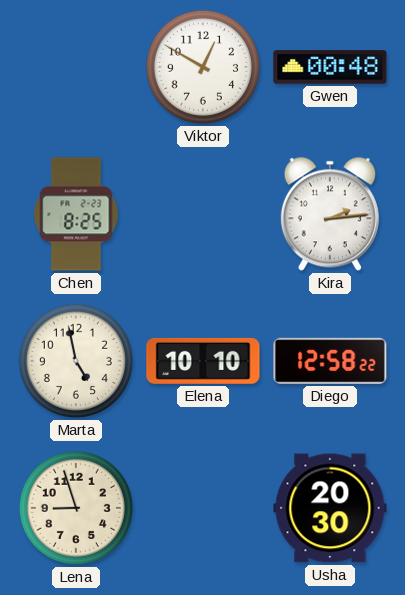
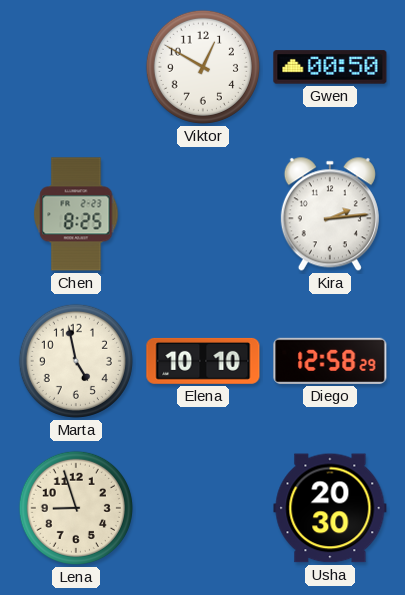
Gwen: 00:48 -> 00:50
Diego: 12:58:22 -> 12:58:29
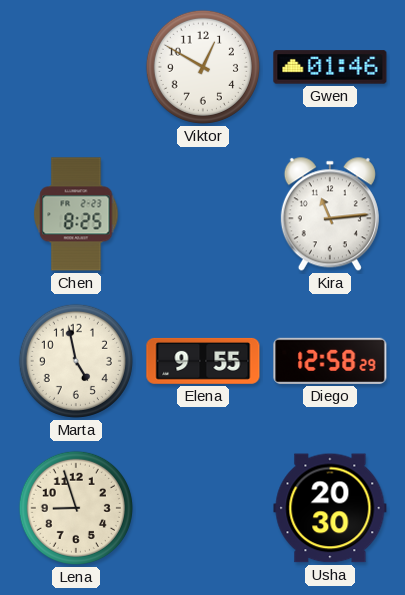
Gwen: 00:50 -> 01:46
Kira: 2:14 -> 11:14
Elena: 10:10 -> 9:55
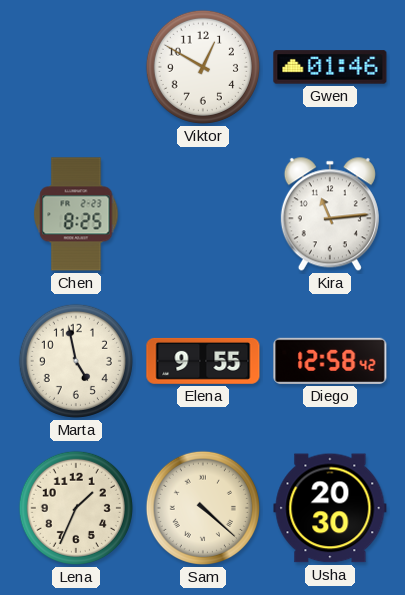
Diego: 12:58:29 -> 12:58:42
Lena: 8:57 -> 1:34
Sam: none -> 4:22
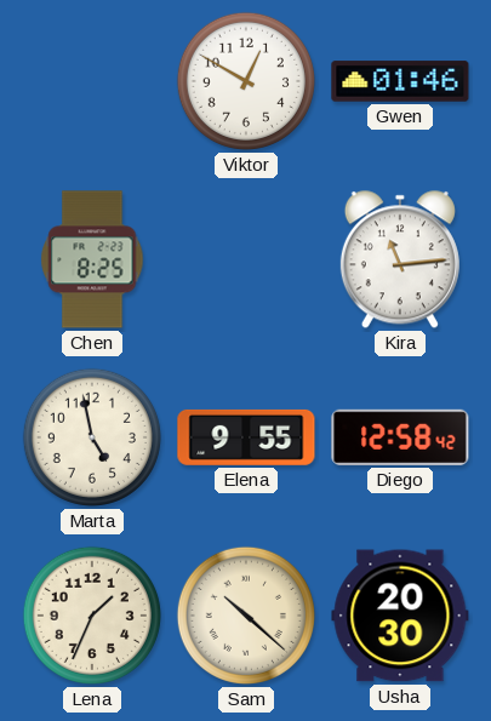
Sam: 4:22 -> 10:22
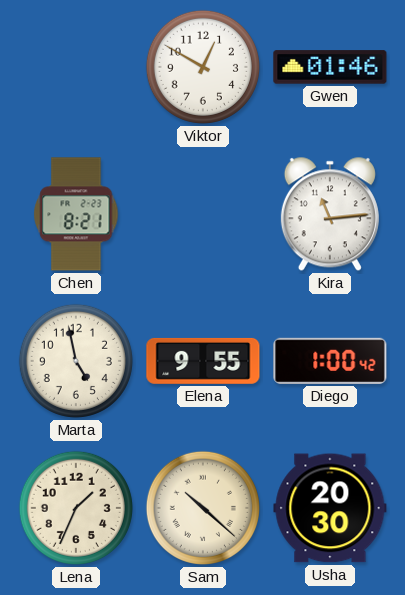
Chen: 8:25 -> 8:21
Diego: 12:58 -> 1:00
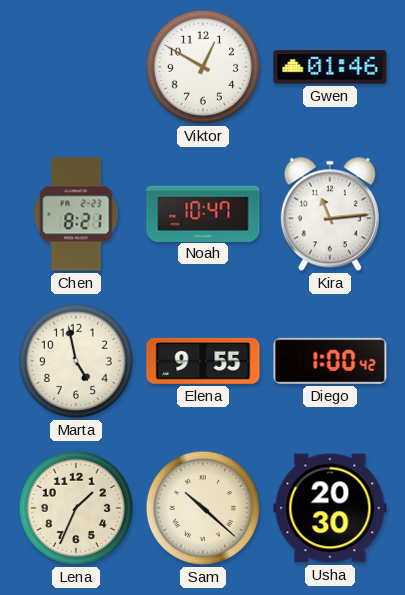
Noah: none -> 10:47
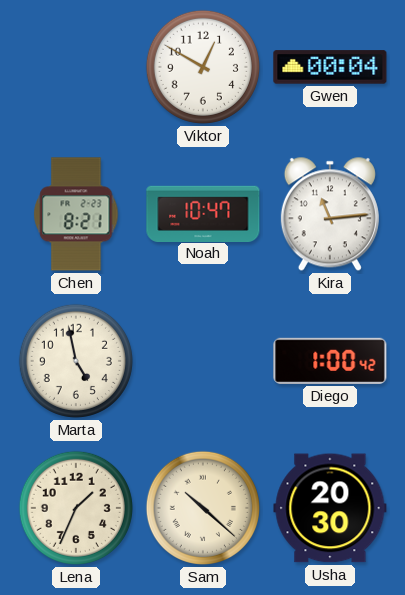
Gwen: 01:46 -> 00:04
Elena: 9:55 -> none
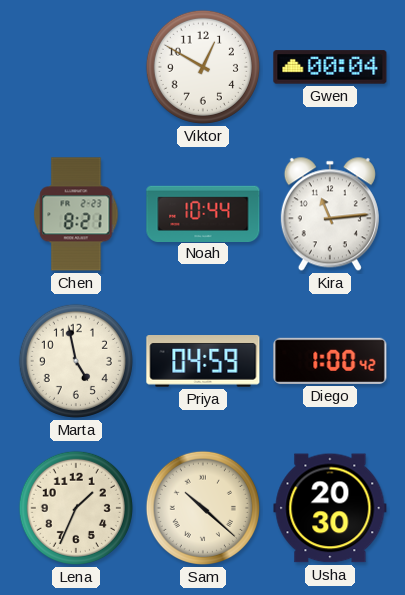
Noah: 10:47 -> 10:44
Priya: none -> 04:59
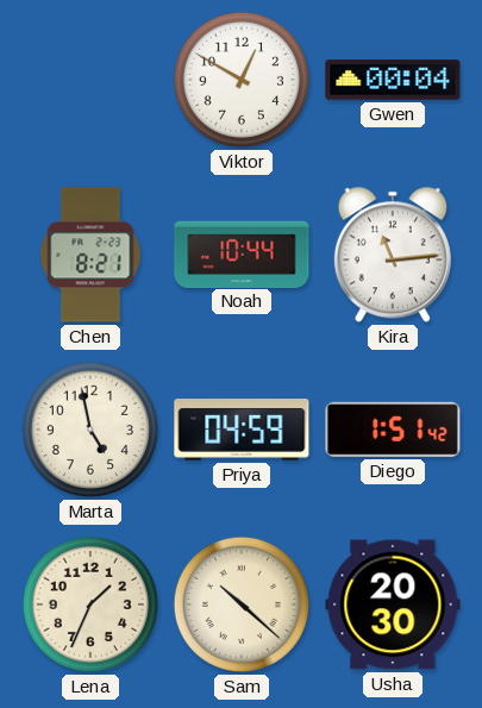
Diego: 1:00 -> 1:51
